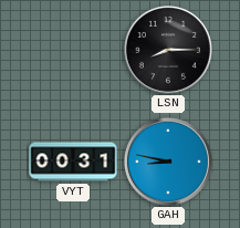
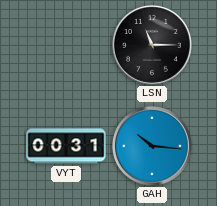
LSN: 8:15 -> 11:15
GAH: 8:47 -> 10:16
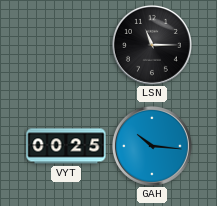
VYT: 00:31 -> 00:25
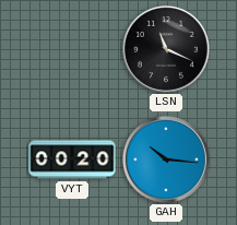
LSN: 11:15 -> 11:19
VYT: 00:25 -> 00:20
